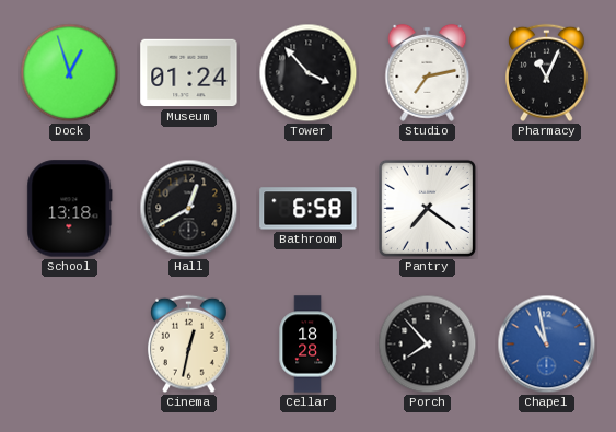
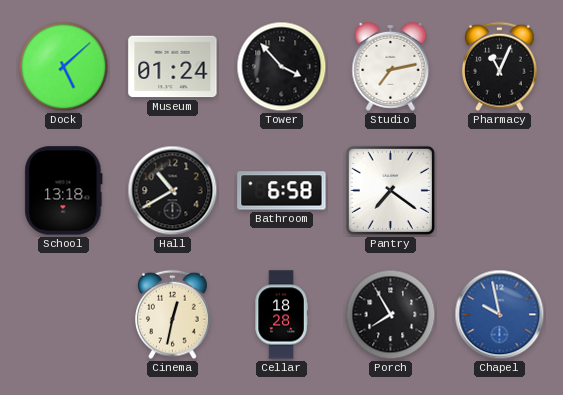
Dock: 12:57 -> 5:08
Hall: 12:40 -> 10:40
Porch: 7:53 -> 7:55
Chapel: 10:58 -> 9:58
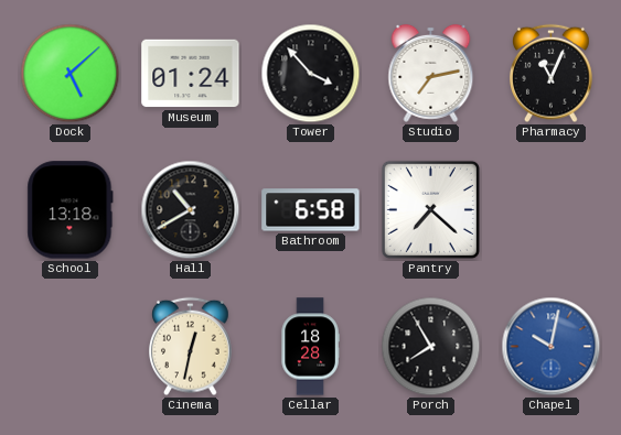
Pantry: 7:21 -> 7:22
Chapel: 9:58 -> 10:02
